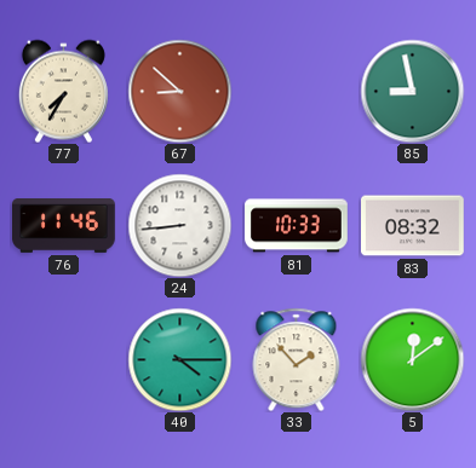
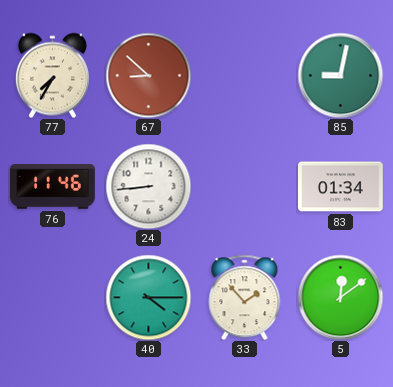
85: 8:58 -> 9:02
81: 10:33 -> none
83: 08:32 -> 01:34
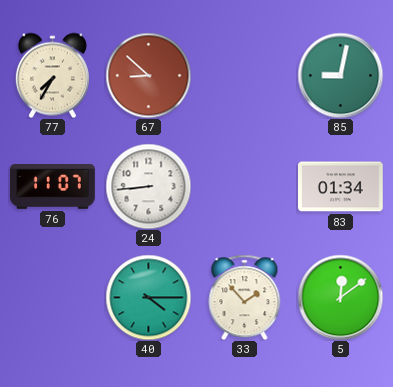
76: 11:46 -> 11:07
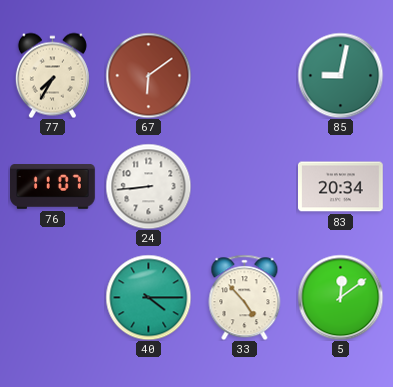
67: 8:52 -> 6:09
83: 01:34 -> 20:34
33: 1:53 -> 4:53
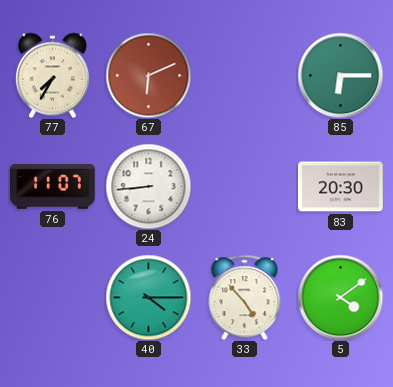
67: 6:09 -> 6:11
85: 9:02 -> 6:15
83: 20:34 -> 20:30
5: 12:09 -> 4:09
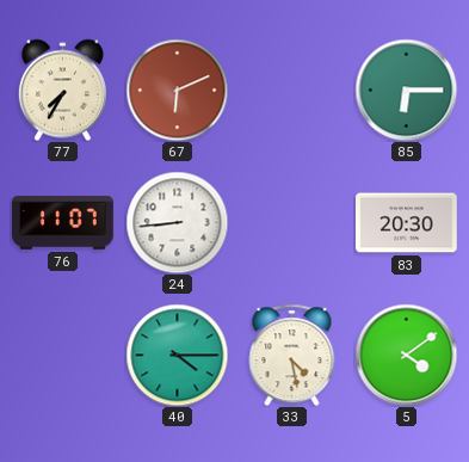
33: 4:53 -> 4:28
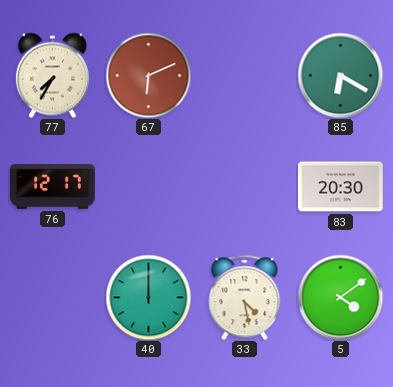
85: 6:15 -> 6:20
76: 11:07 -> 12:17
24: 8:44 -> none
40: 4:15 -> 12:00
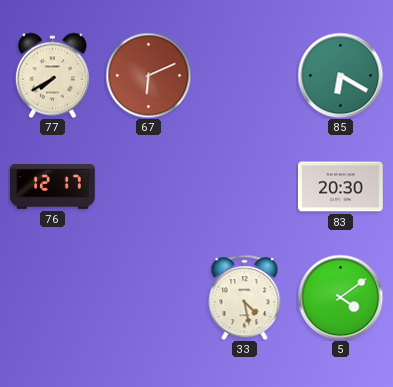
77: 7:35 -> 7:40
40: 12:00 -> none
